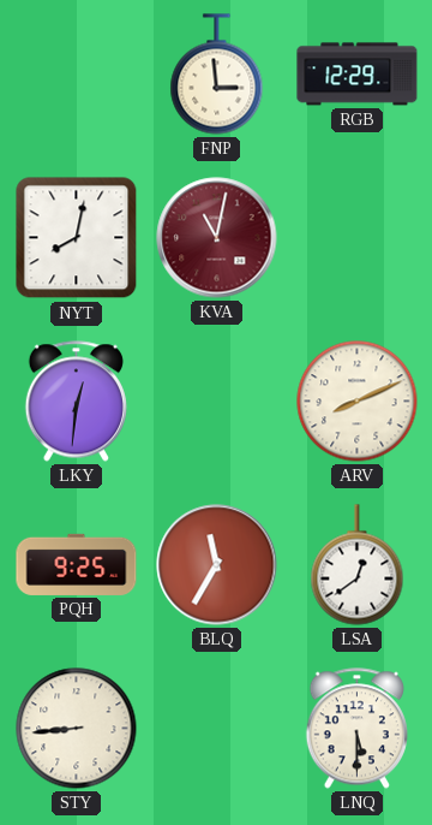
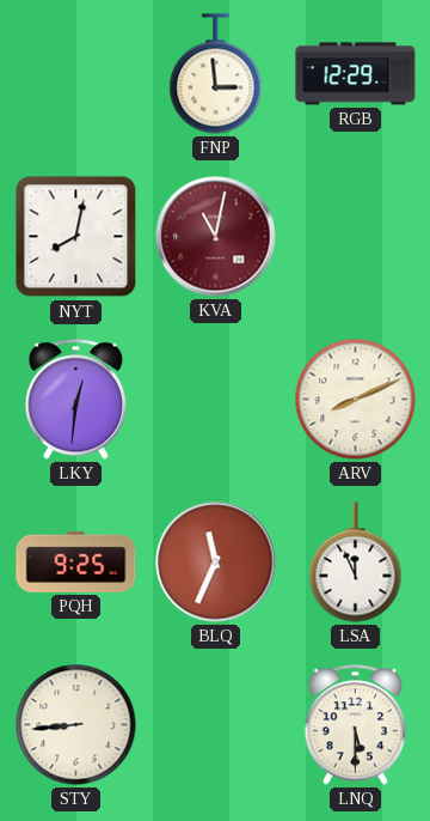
BLQ: 11:35 -> 11:34
LSA: 12:39 -> 11:56
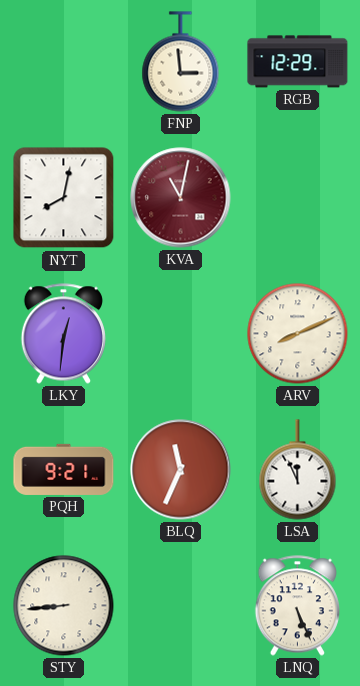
PQH: 9:25 -> 9:21
LNQ: 5:30 -> 5:26
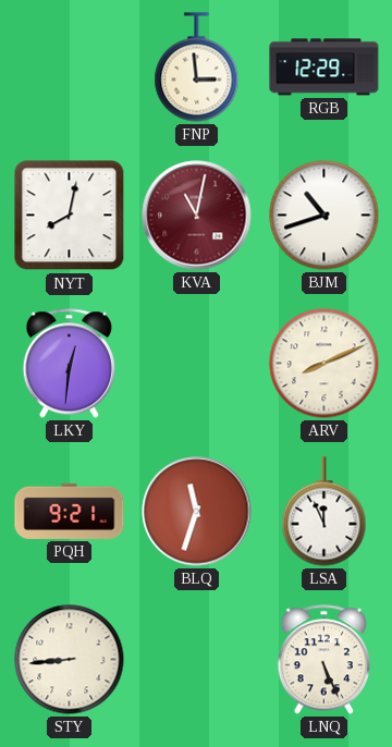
BJM: none -> 10:42
BLQ: 11:34 -> 11:33
